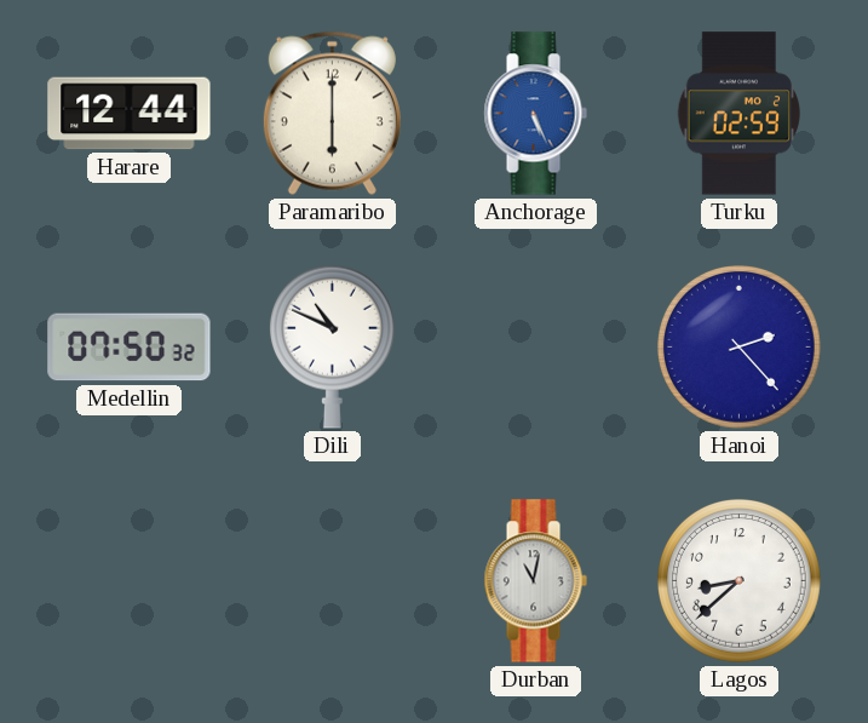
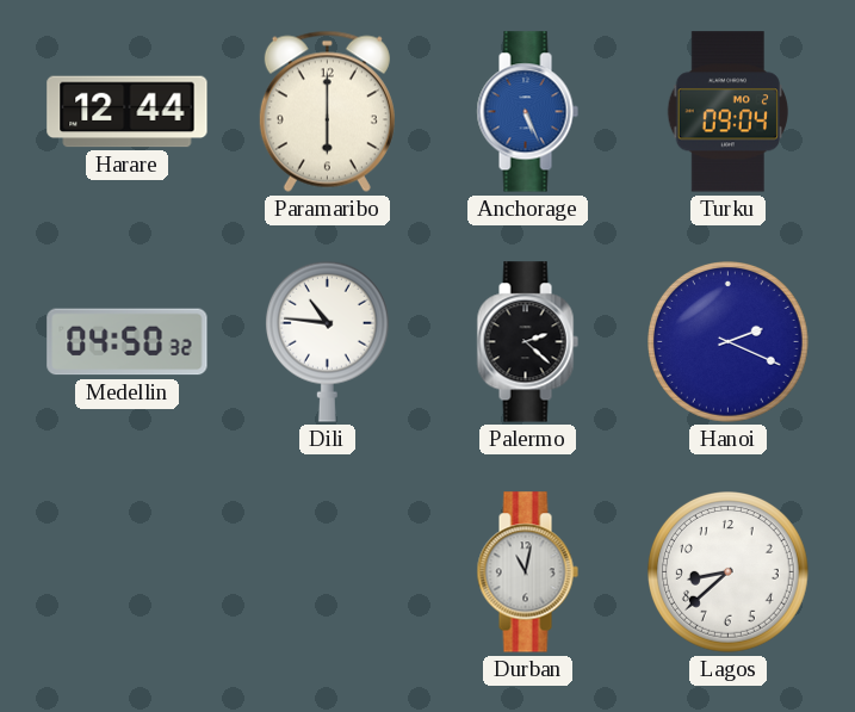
Turku: 02:59 -> 09:04
Medellin: 07:50 -> 04:50
Dili: 10:49 -> 10:46
Palermo: none -> 2:22
Hanoi: 2:23 -> 2:19
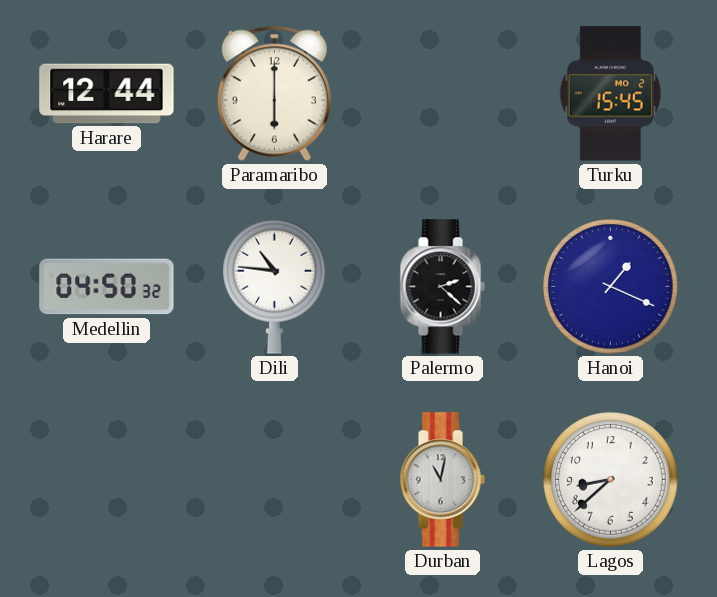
Anchorage: 5:26 -> none
Turku: 09:04 -> 15:45
Hanoi: 2:19 -> 1:19
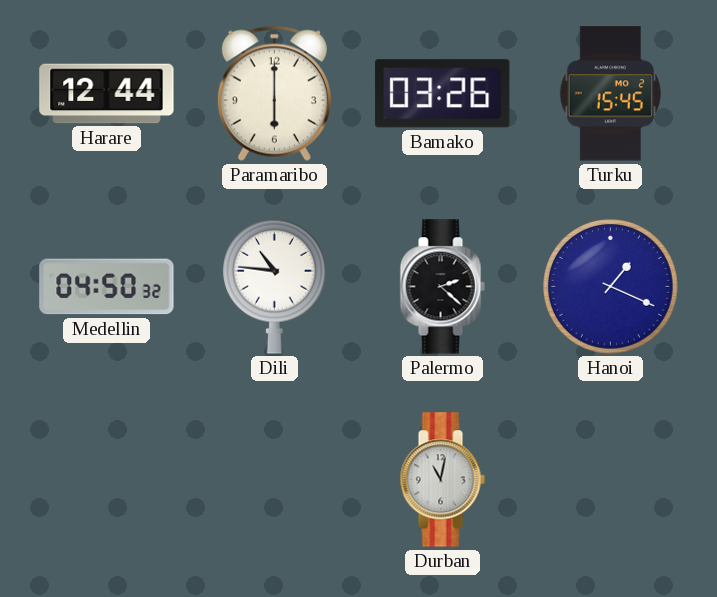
Bamako: none -> 03:26
Lagos: 8:38 -> none
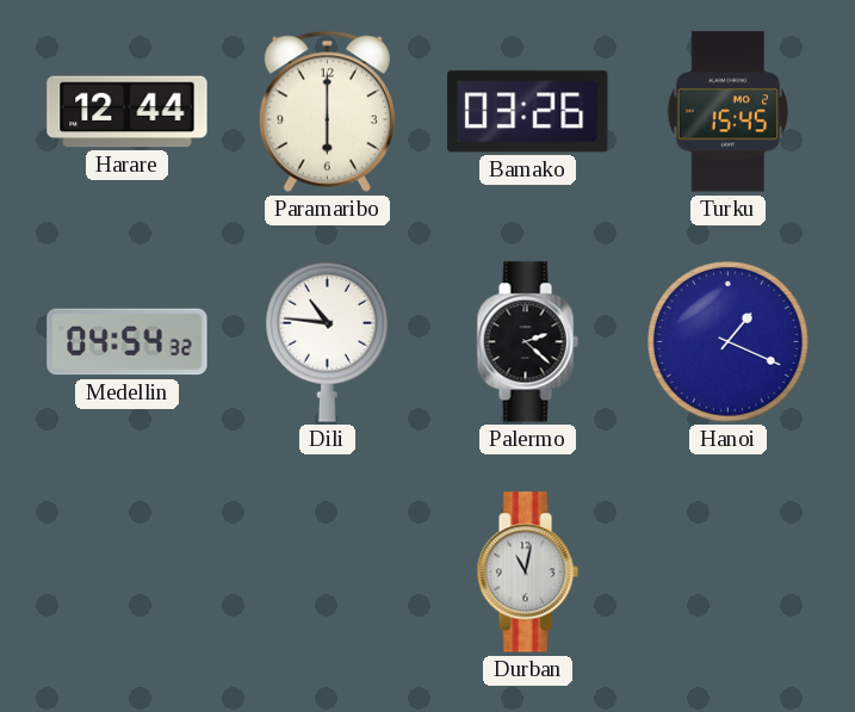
Medellin: 04:50 -> 04:54
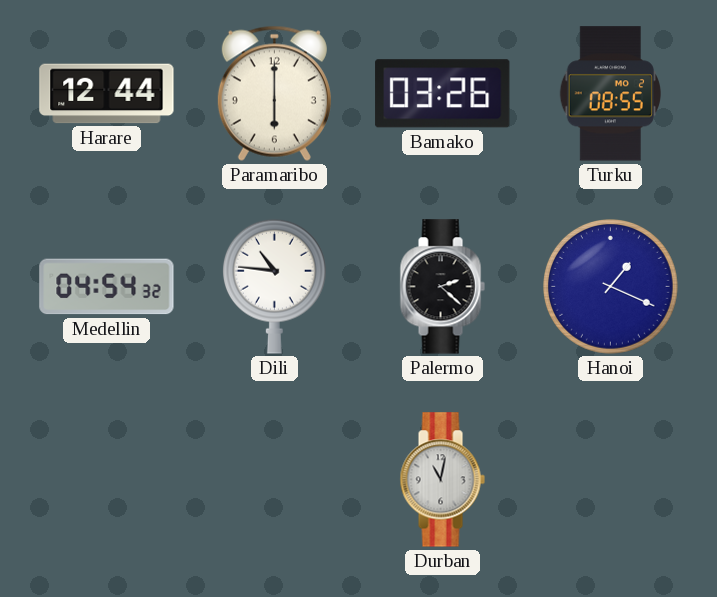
Turku: 15:45 -> 08:55
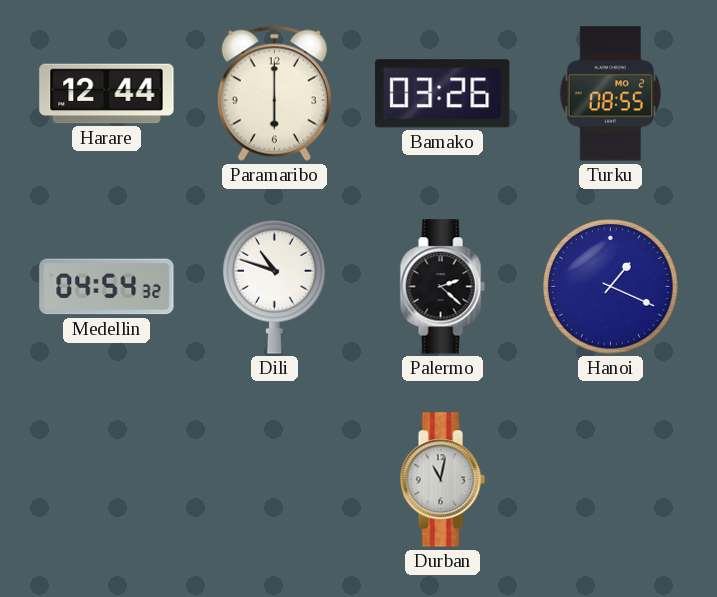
Dili: 10:46 -> 10:48
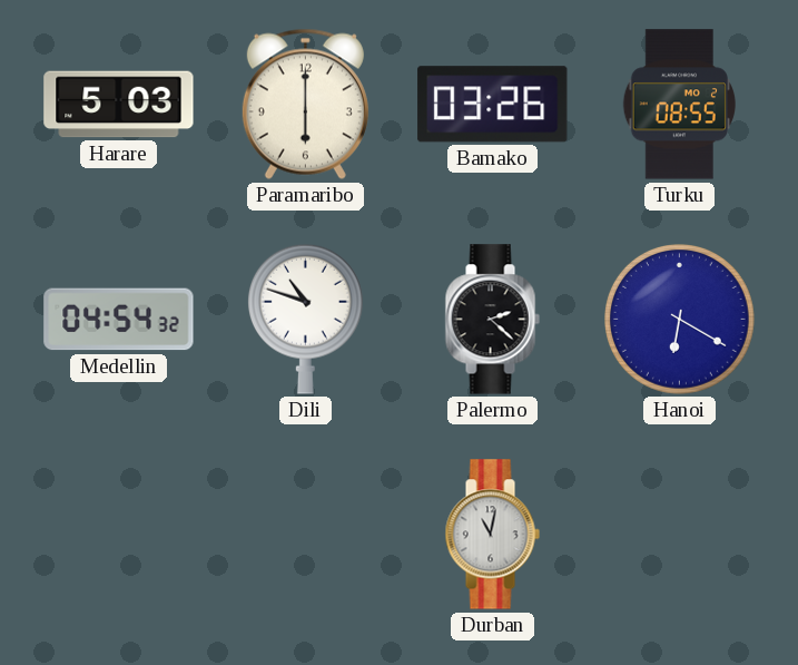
Harare: 12:44 -> 5:03
Hanoi: 1:19 -> 6:20
